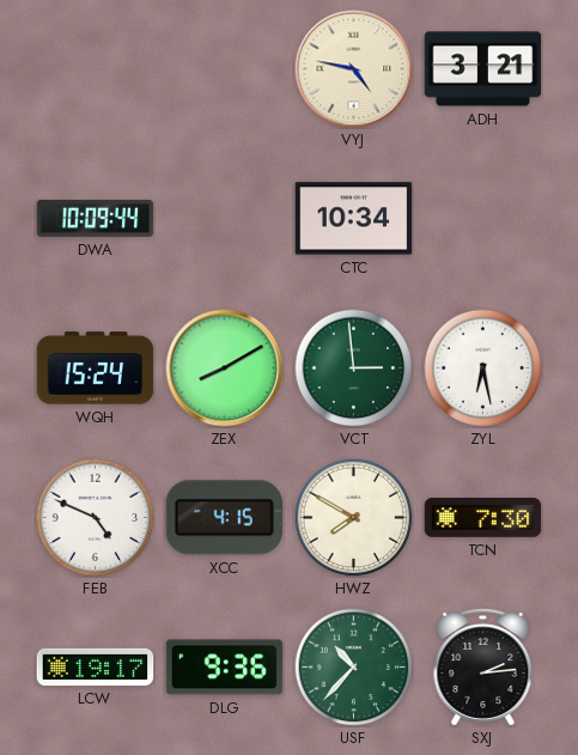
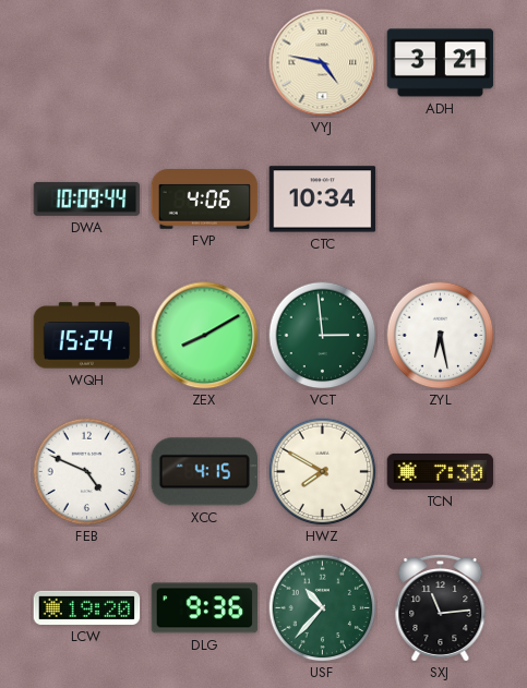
FVP: none -> 4:06
LCW: 19:17 -> 19:20
SXJ: 2:14 -> 11:14
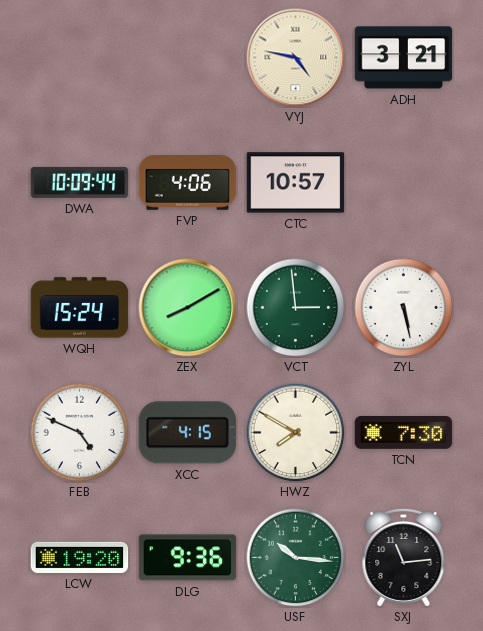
CTC: 10:34 -> 10:57
ZYL: 6:28 -> 5:28
USF: 10:37 -> 10:16
